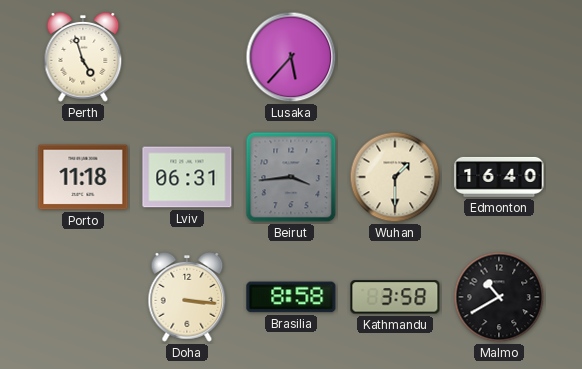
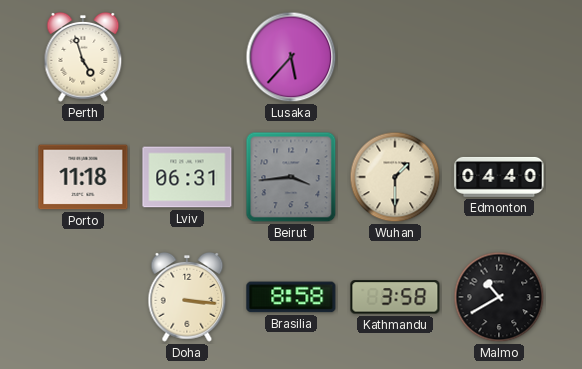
Edmonton: 16:40 -> 04:40
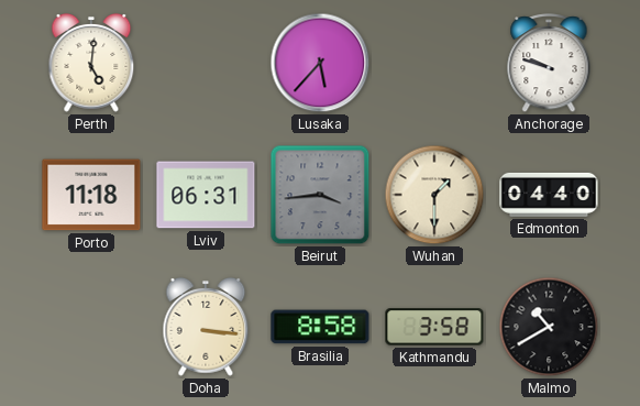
Perth: 4:57 -> 5:01
Anchorage: none -> 9:48
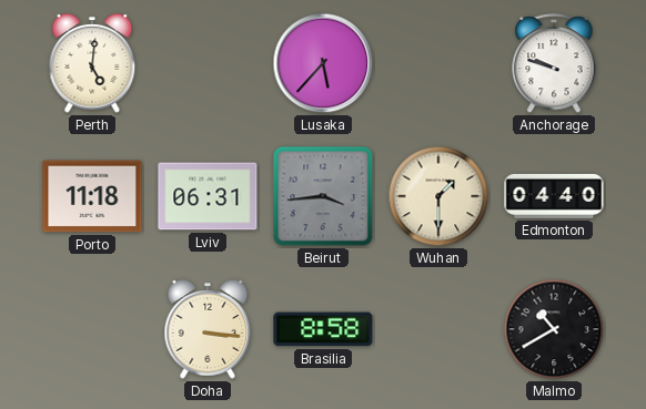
Kathmandu: 3:58 -> none
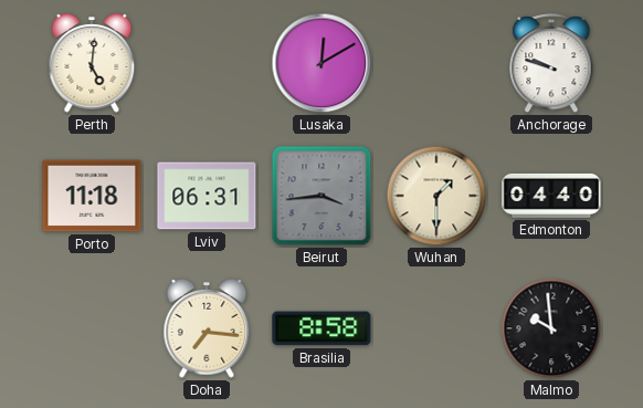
Lusaka: 5:37 -> 12:10
Doha: 3:16 -> 7:16
Malmo: 10:40 -> 9:59
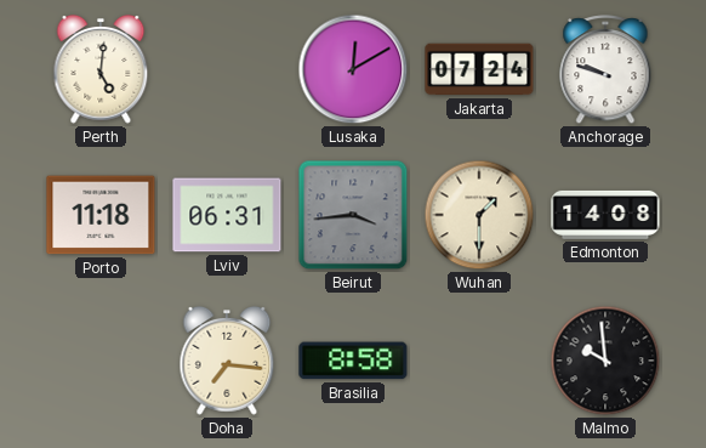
Jakarta: none -> 07:24
Edmonton: 04:40 -> 14:08
